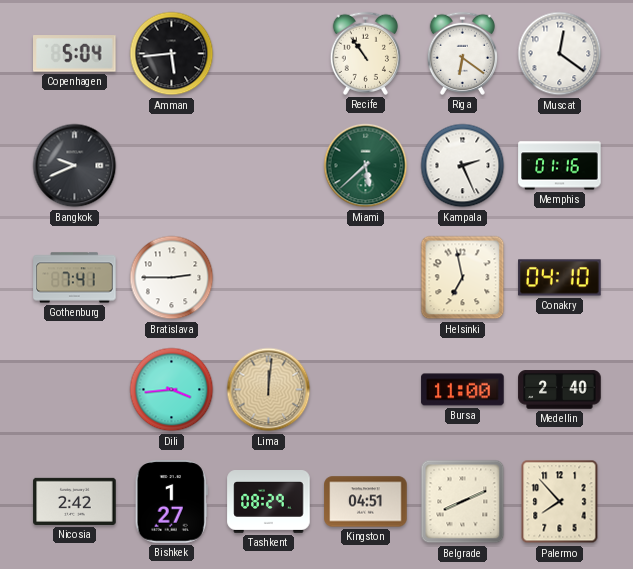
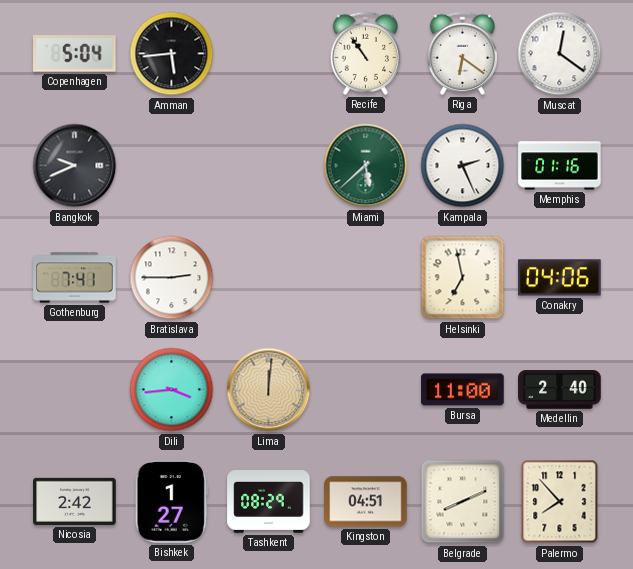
Conakry: 04:10 -> 04:06
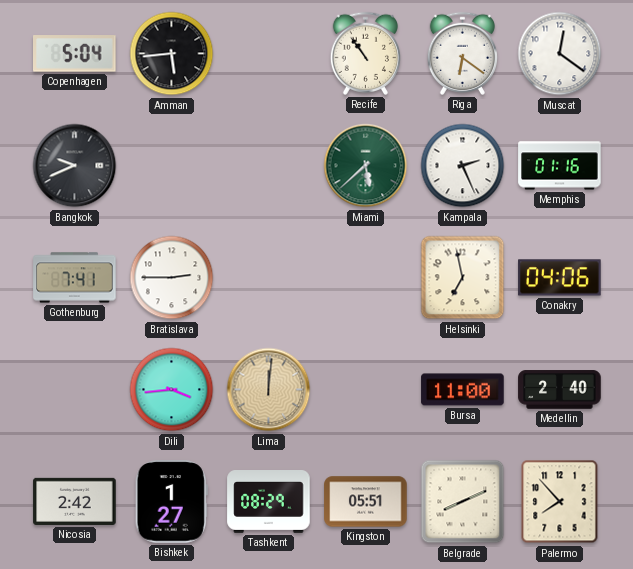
Kingston: 04:51 -> 05:51
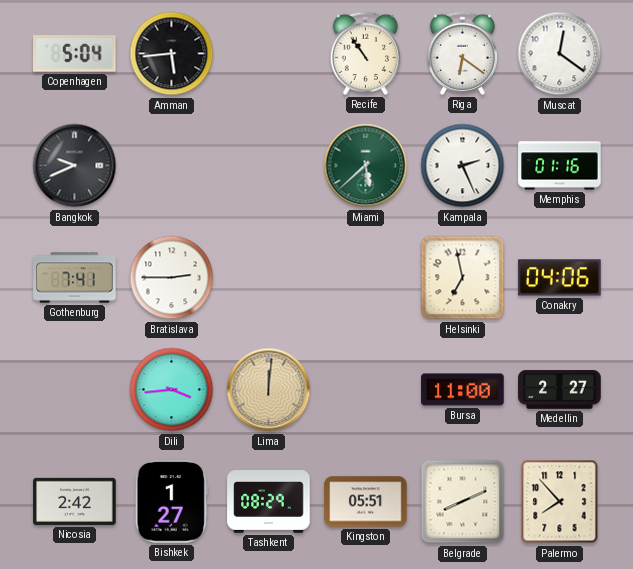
Medellin: 2:40 -> 2:27
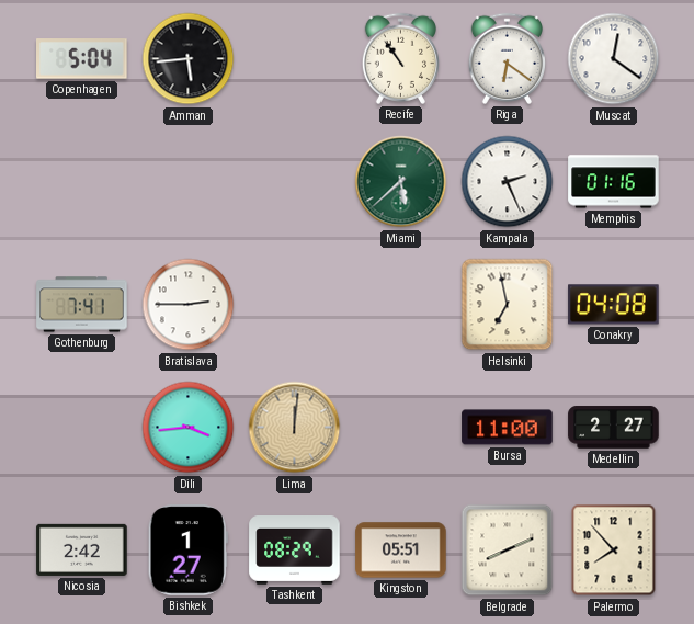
Bangkok: 9:41 -> none
Conakry: 04:06 -> 04:08
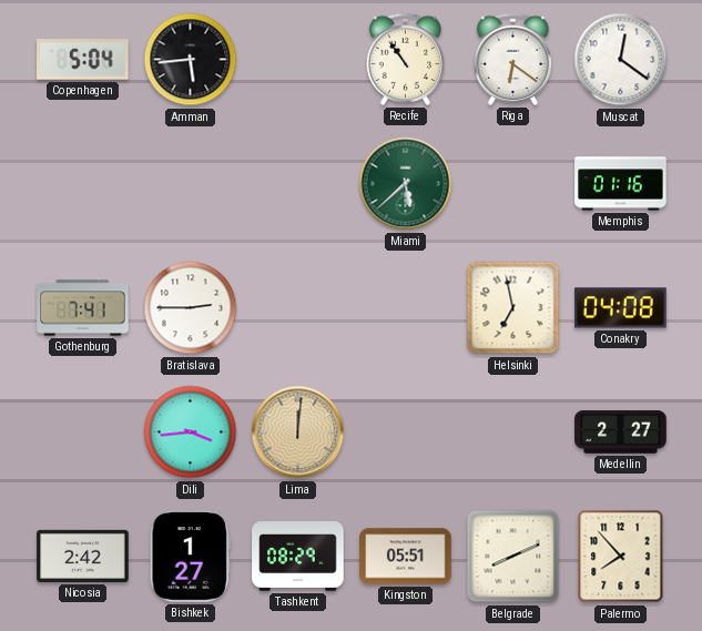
Kampala: 2:26 -> none
Bursa: 11:00 -> none
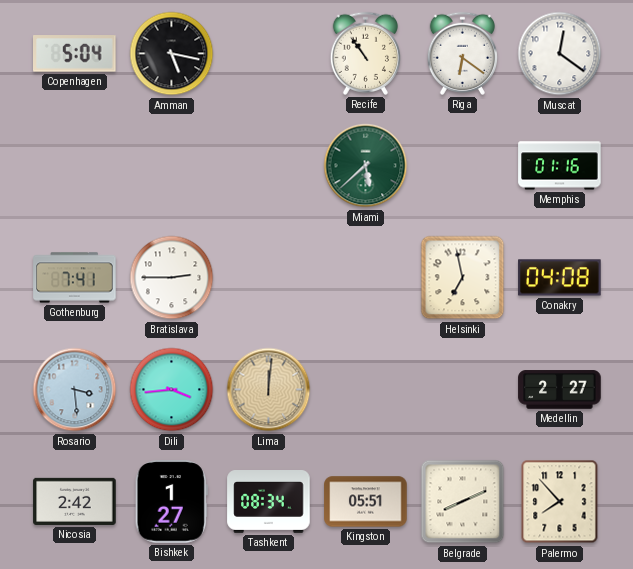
Amman: 5:44 -> 5:17
Rosario: none -> 3:29
Tashkent: 08:29 -> 08:34
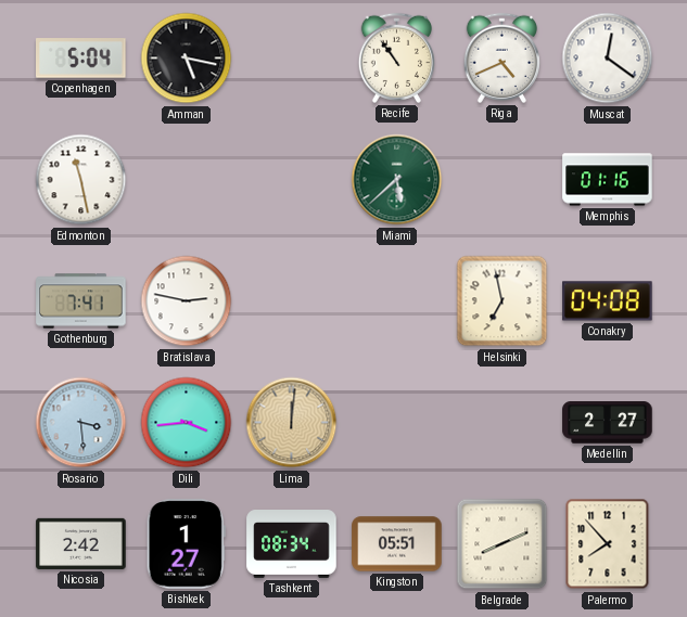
Riga: 6:21 -> 4:41
Edmonton: none -> 11:28
Bratislava: 2:45 -> 2:47
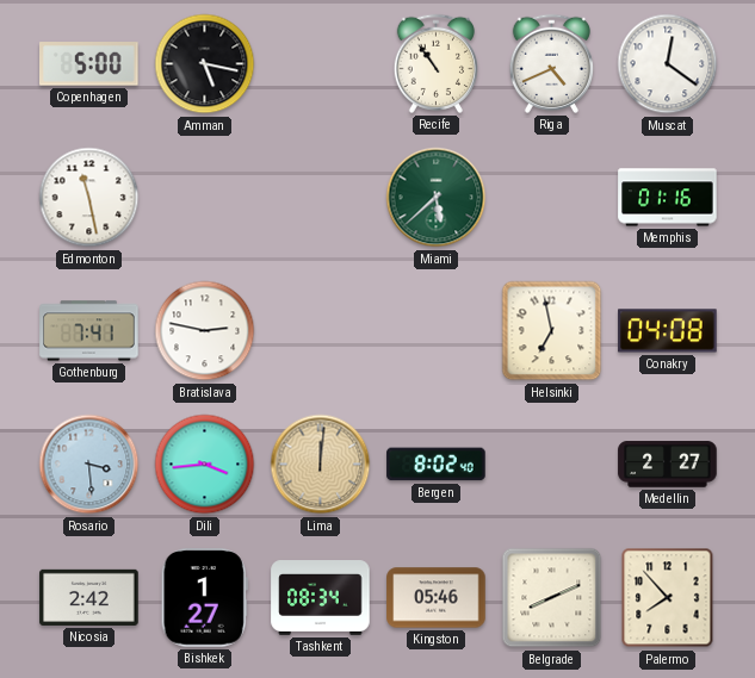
Copenhagen: 5:04 -> 5:00
Bergen: none -> 8:02
Kingston: 05:51 -> 05:46
